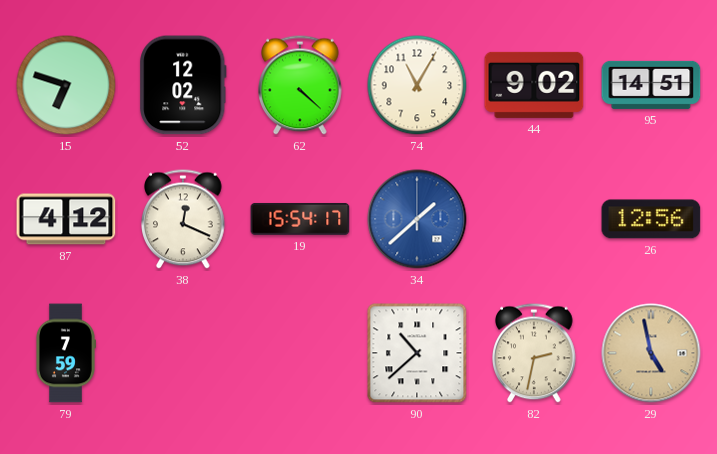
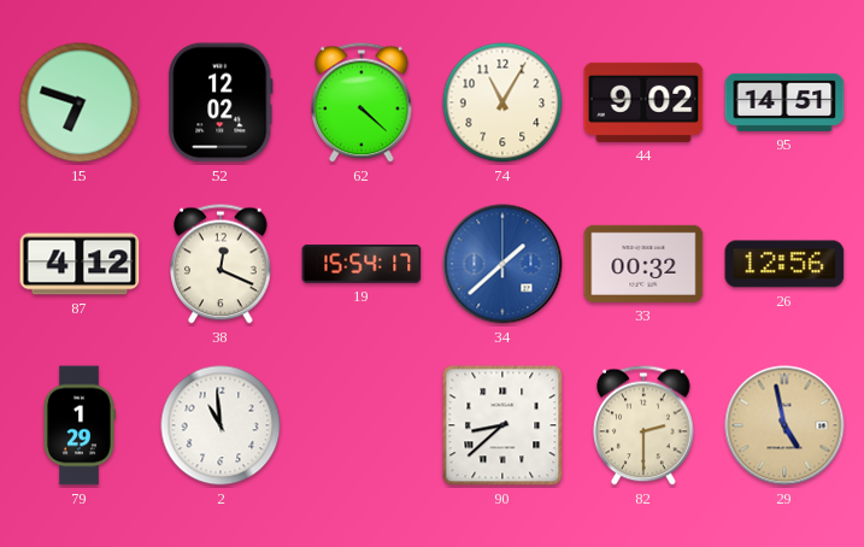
33: none -> 00:32
79: 7:59 -> 1:29
2: none -> 10:59
90: 10:38 -> 8:38
82: 2:32 -> 2:30
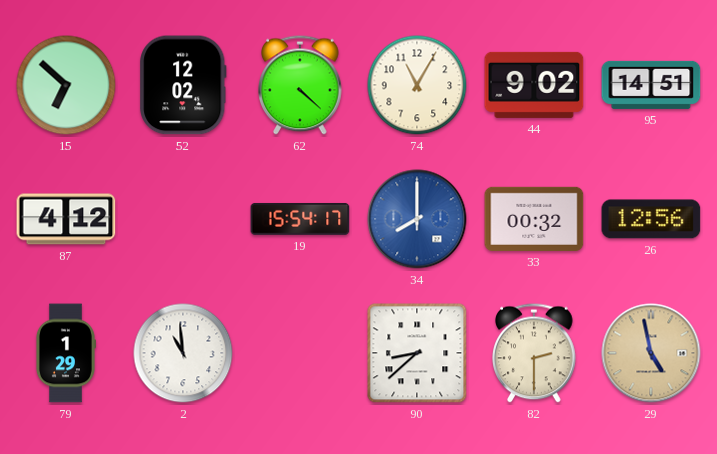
15: 6:48 -> 6:52
38: 12:19 -> none
34: 1:38 -> 8:00
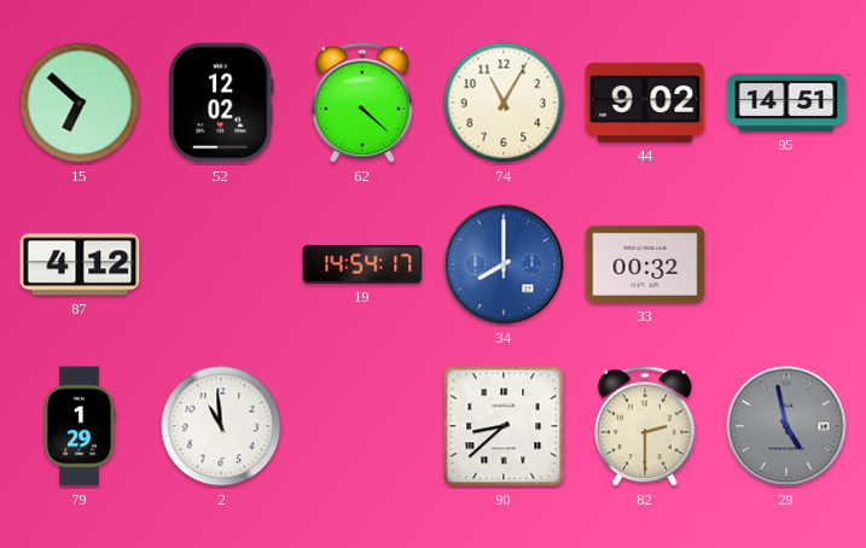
19: 15:54 -> 14:54
26: 12:56 -> none
29 dial: champagne -> grey
